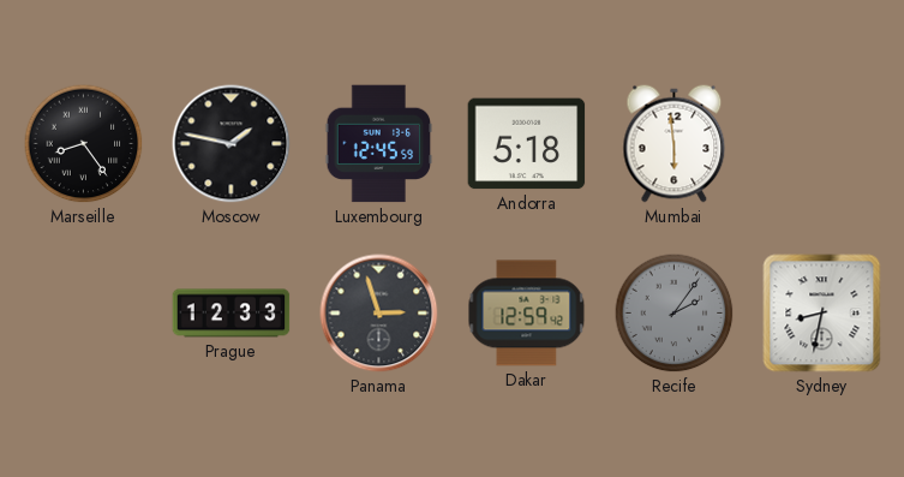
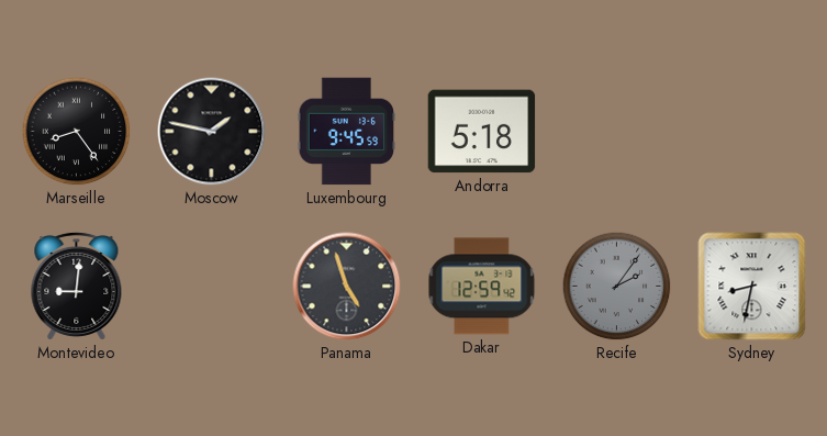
Luxembourg: 12:45 -> 9:45
Mumbai: 5:59 -> none
Montevideo: none -> 9:01
Prague: 12:33 -> none
Panama: 2:57 -> 4:57
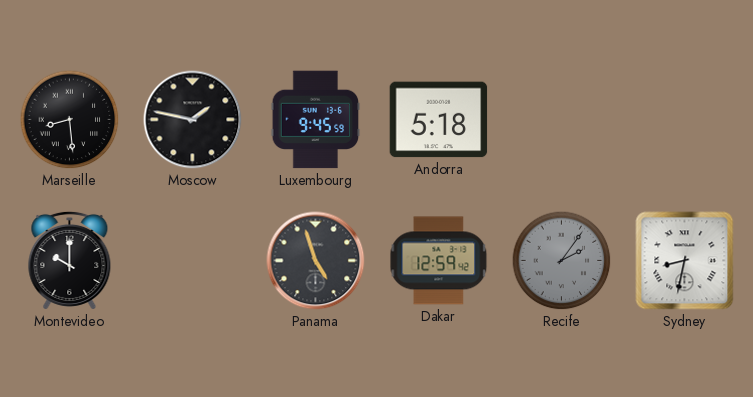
Marseille: 8:24 -> 8:29
Montevideo: 9:01 -> 10:00
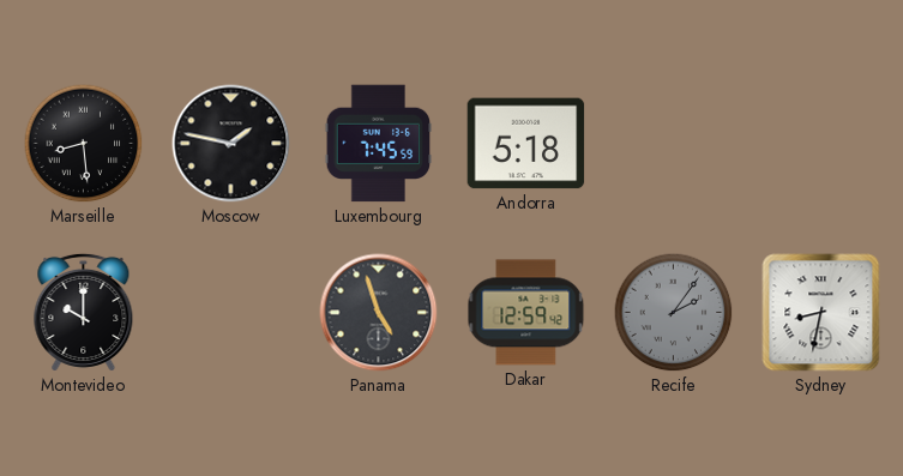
Luxembourg: 9:45 -> 7:45
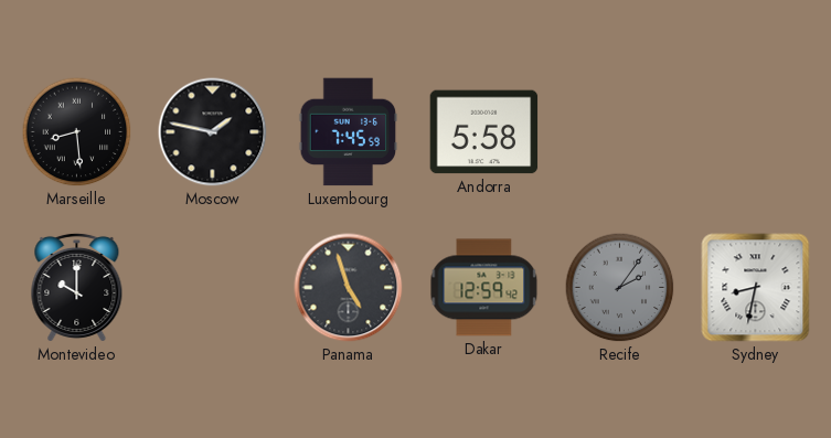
Andorra: 5:18 -> 5:58
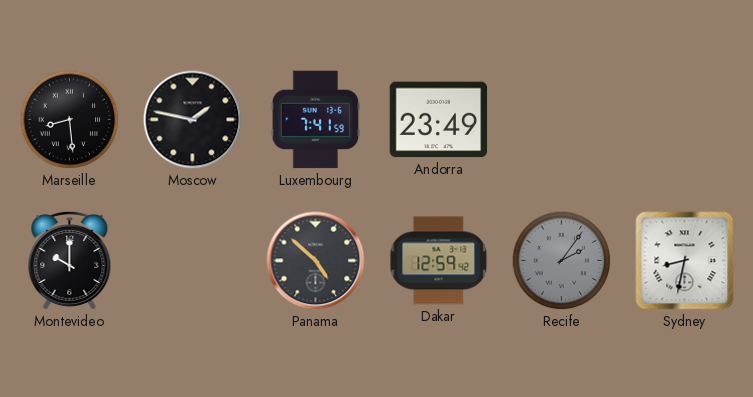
Luxembourg: 7:45 -> 7:41
Andorra: 5:58 -> 23:49
Panama: 4:57 -> 4:52
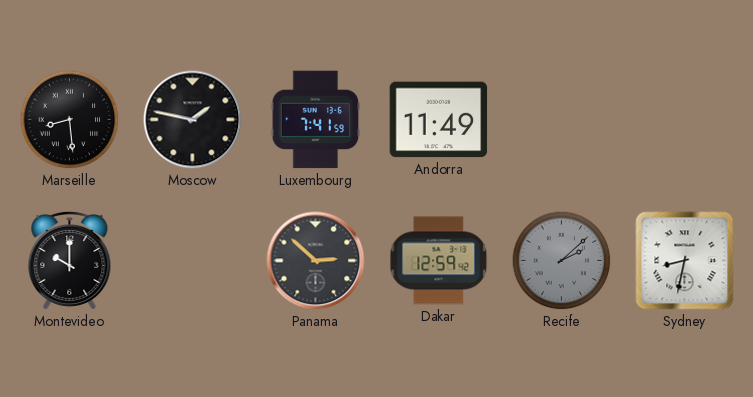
Andorra: 23:49 -> 11:49
Panama: 4:52 -> 2:52
Recife: 2:06 -> 2:08
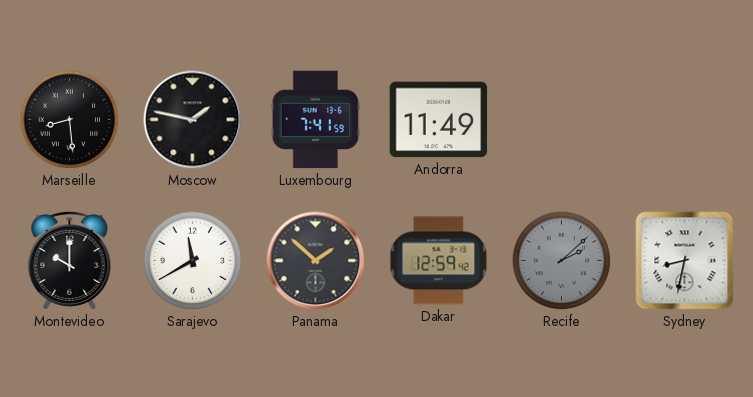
Sarajevo: none -> 11:40
Panama: 2:52 -> 1:52
